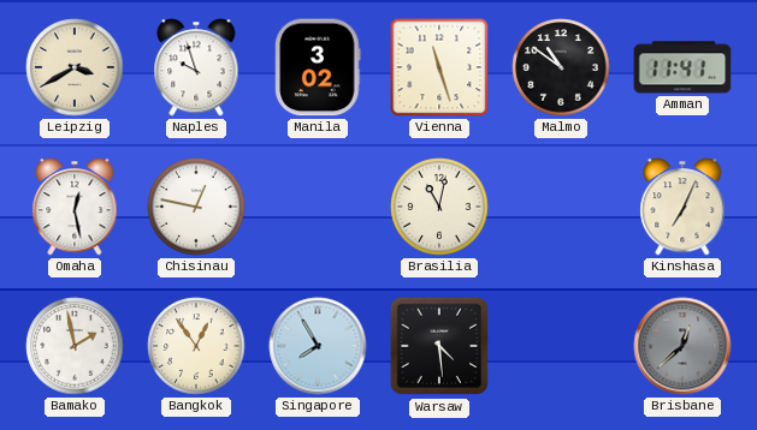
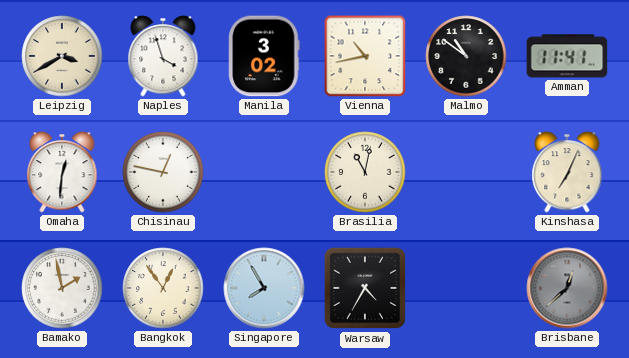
Naples: 9:57 -> 3:57
Vienna: 11:27 -> 10:43
Omaha: 12:28 -> 12:31
Warsaw: 4:29 -> 4:35
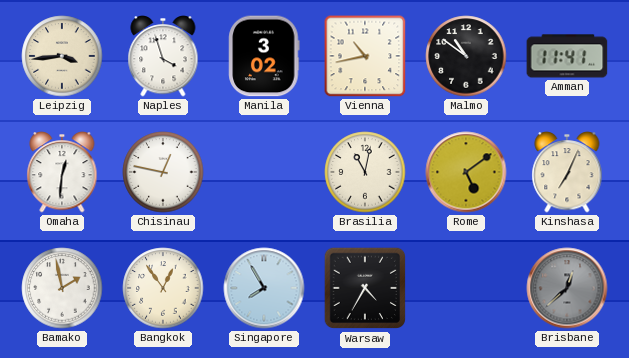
Leipzig: 3:40 -> 3:44
Rome: none -> 5:09
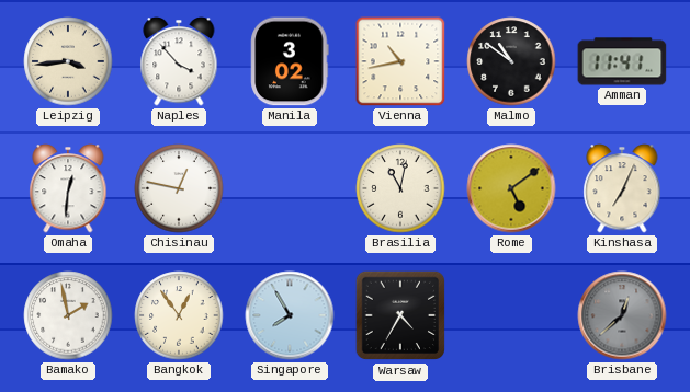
Naples: 3:57 -> 3:53
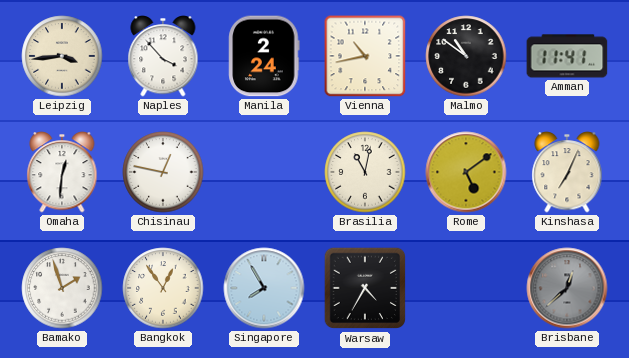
Manila: 3:02 -> 2:24
Bamako: 1:58 -> 1:57
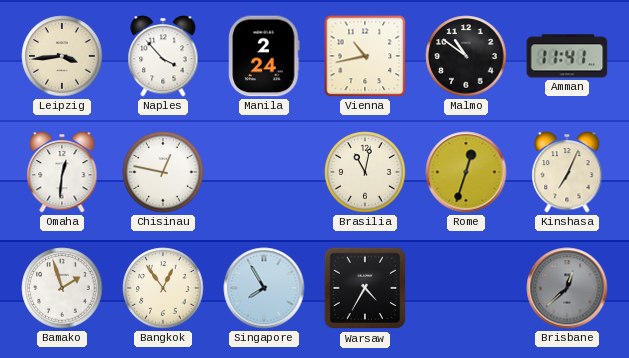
Rome: 5:09 -> 12:33
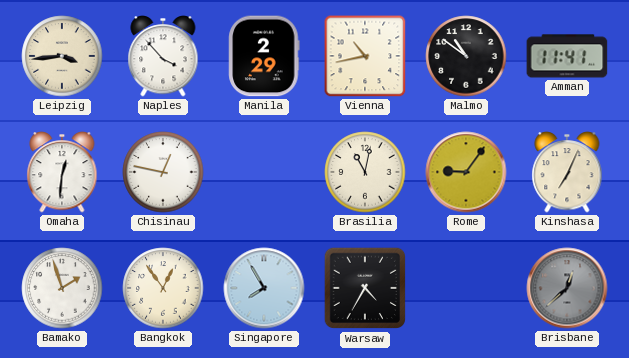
Manila: 2:24 -> 2:29
Rome: 12:33 -> 9:06
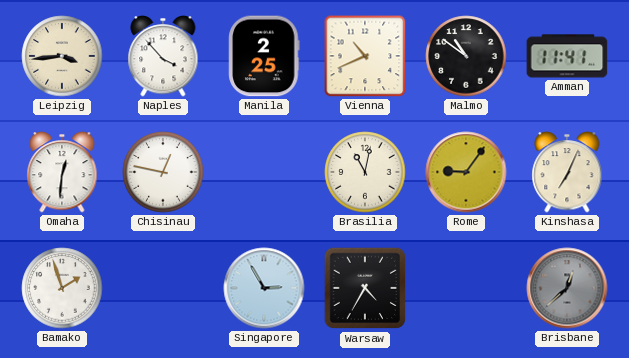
Manila: 2:29 -> 2:25
Vienna: 10:43 -> 10:41
Bangkok: 12:54 -> none
Singapore: 7:55 -> 2:55
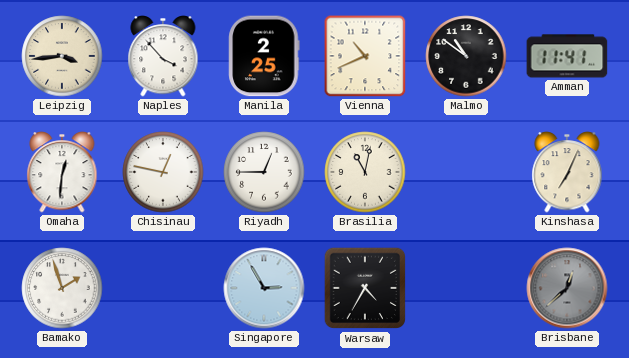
Riyadh: none -> 12:45
Rome: 9:06 -> none
